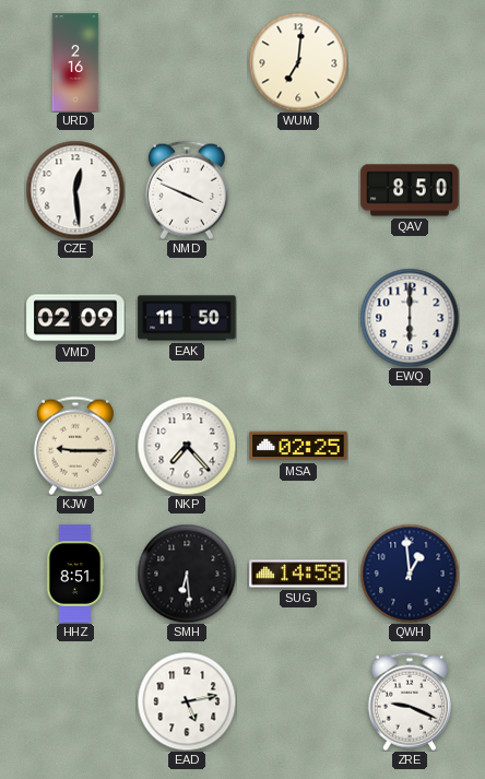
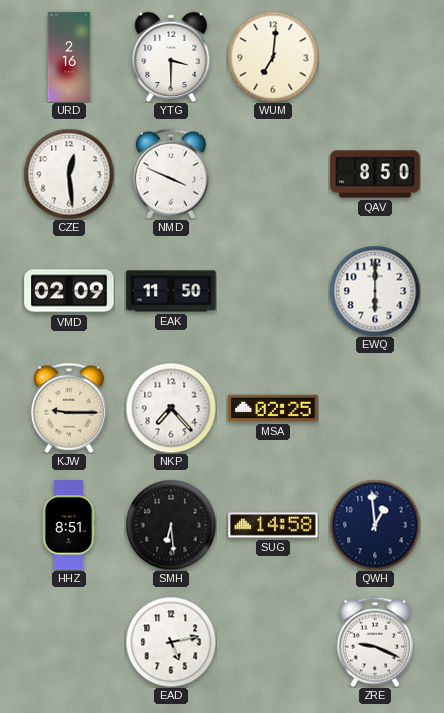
YTG: none -> 3:30
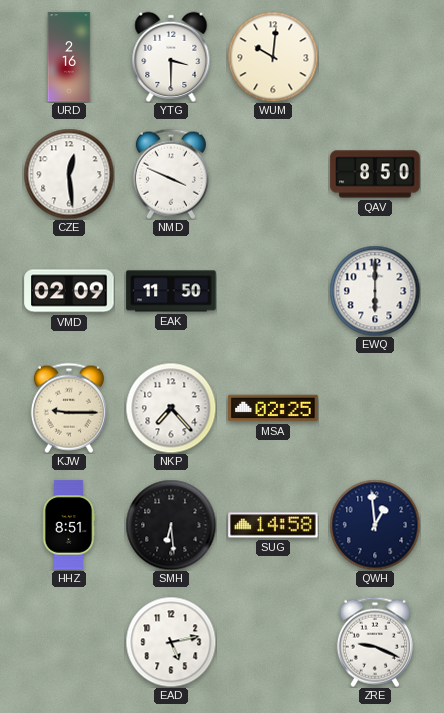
WUM: 7:01 -> 10:01
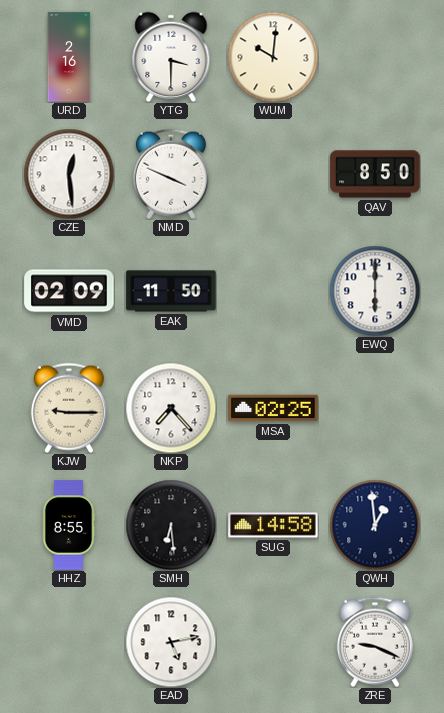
HHZ: 8:51 -> 8:55
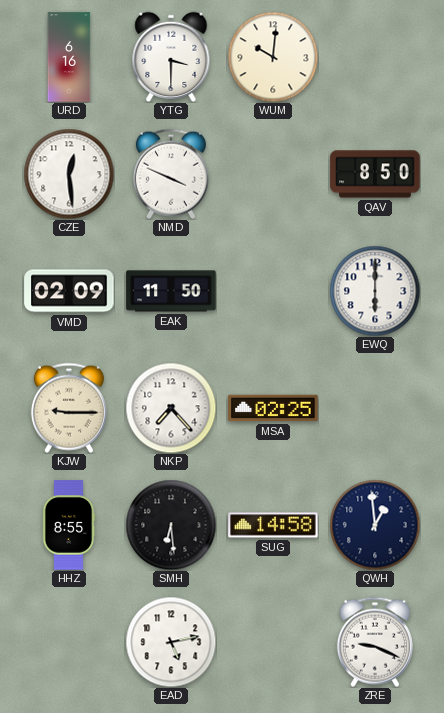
URD: 2:16 -> 6:16
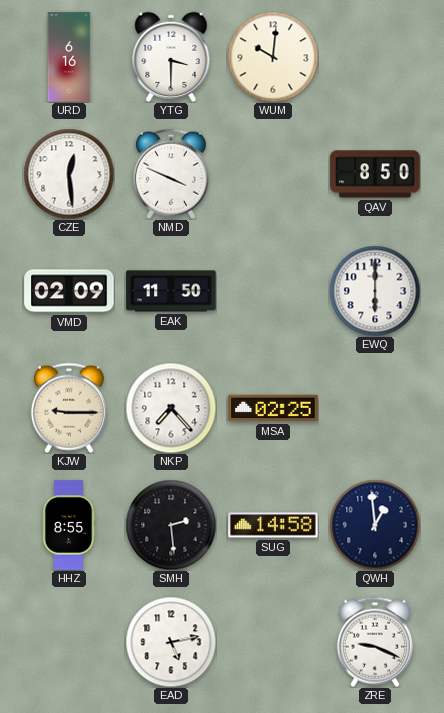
SMH: 6:29 -> 2:29
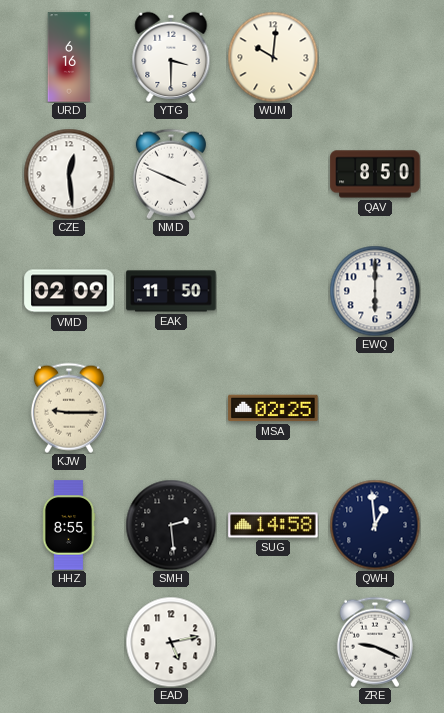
NKP: 7:23 -> none
